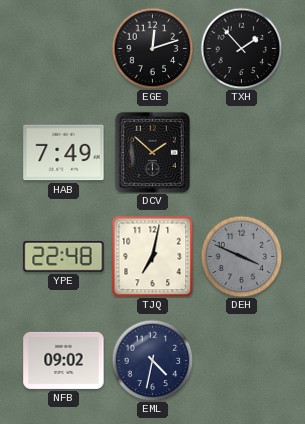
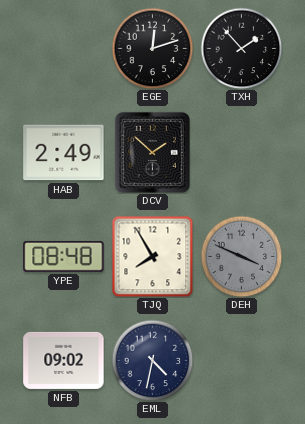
HAB: 7:49 -> 2:49
YPE: 22:48 -> 08:48
TJQ: 7:02 -> 7:55
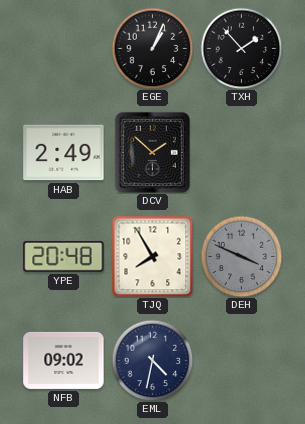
EGE: 12:12 -> 1:04
YPE: 08:48 -> 20:48
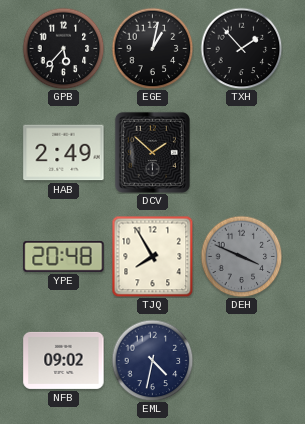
GPB: none -> 5:37
EGE: 1:04 -> 1:02
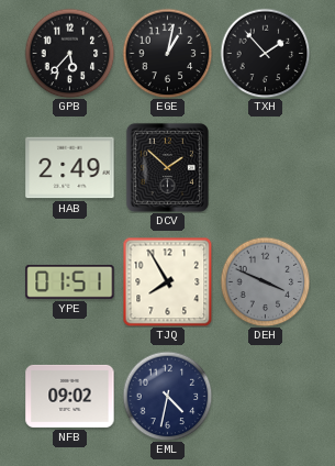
YPE: 20:48 -> 01:51
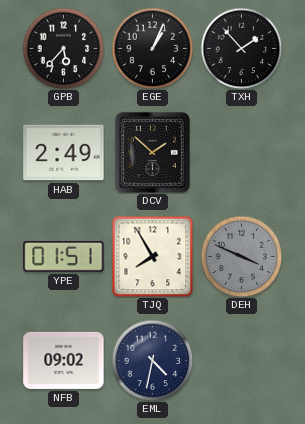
EGE: 1:02 -> 1:04
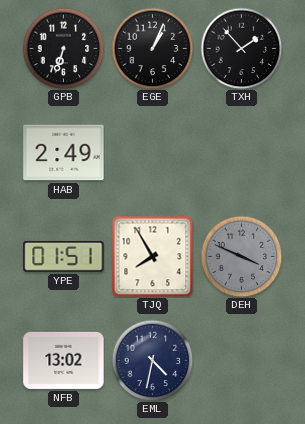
GPB: 5:37 -> 6:33
DCV: 1:52 -> none
NFB: 09:02 -> 13:02
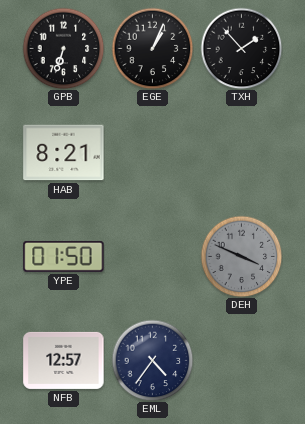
HAB: 2:49 -> 8:21
YPE: 01:51 -> 01:50
TJQ: 7:55 -> none
NFB: 13:02 -> 12:57
EML: 4:32 -> 4:36
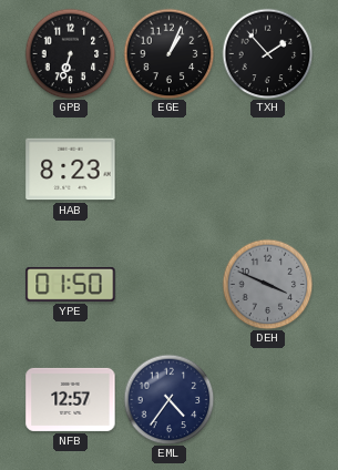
HAB: 8:21 -> 8:23
